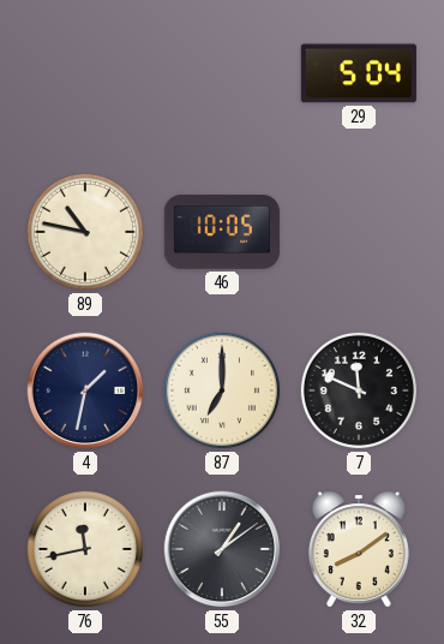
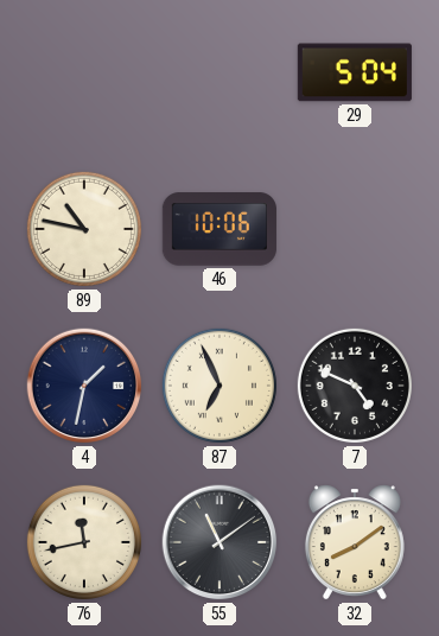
46: 10:05 -> 10:06
87: 7:00 -> 6:56
7: 11:49 -> 4:49
55: 1:09 -> 11:09
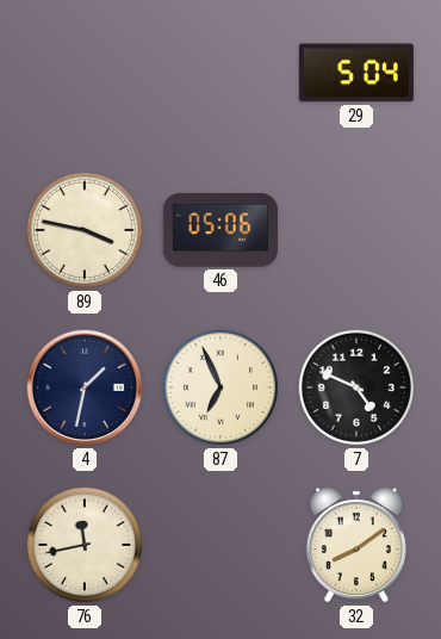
89: 10:47 -> 3:47
46: 10:06 -> 05:06
55: 11:09 -> none
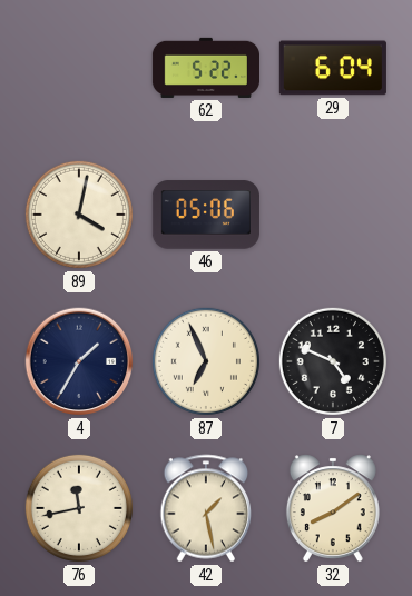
62: none -> 5:22
29: 5:04 -> 6:04
89: 3:47 -> 4:02
4: 1:32 -> 1:35
42: none -> 1:28
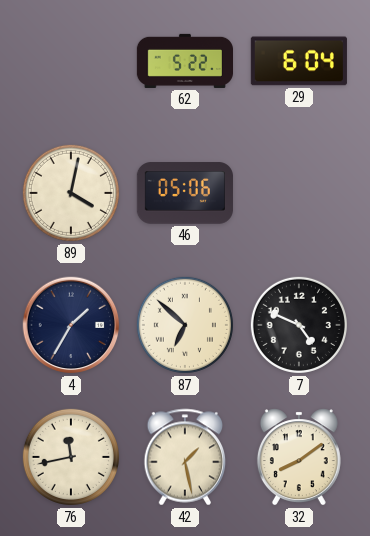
87: 6:56 -> 6:52
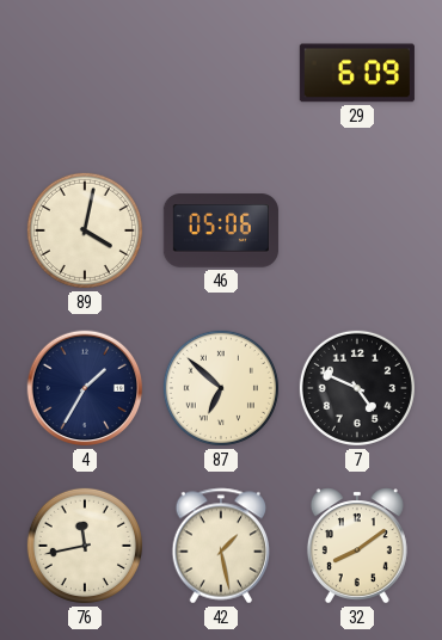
62: 5:22 -> none
29: 6:04 -> 6:09
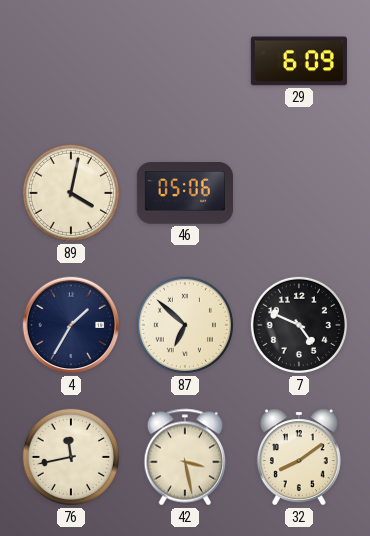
42: 1:28 -> 3:28
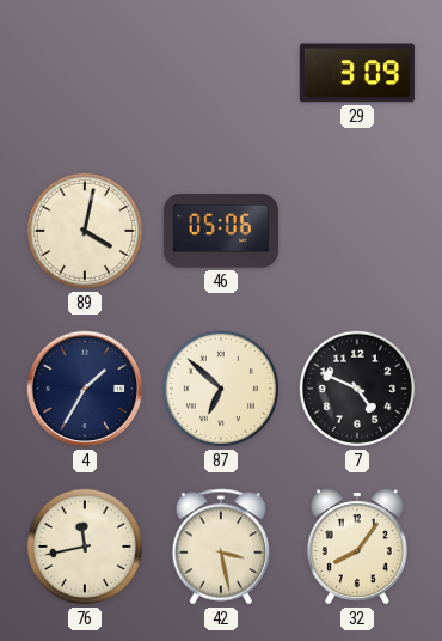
29: 6:09 -> 3:09
32: 8:09 -> 8:06
